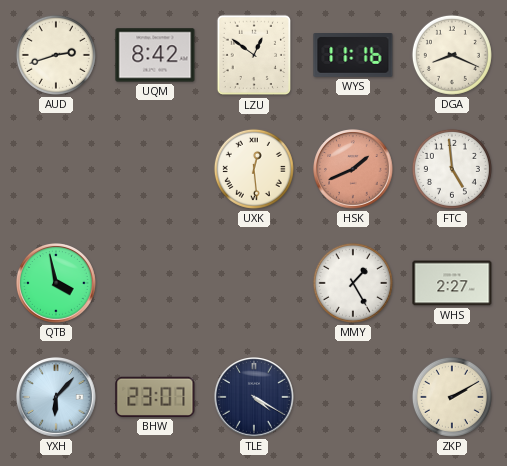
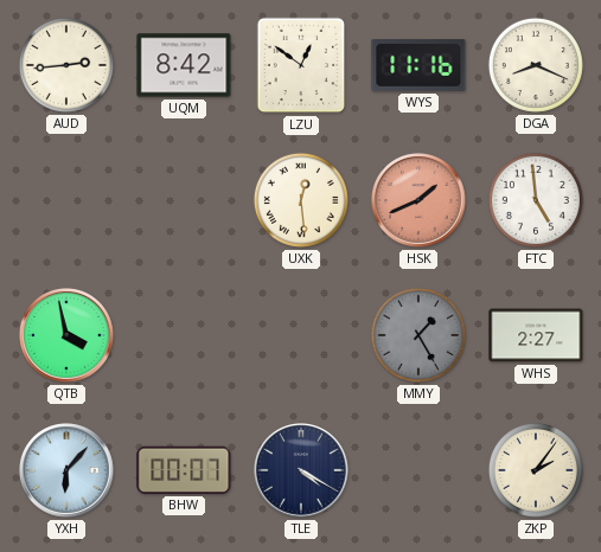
AUD: 2:42 -> 2:44
MMY dial: white -> grey
BHW: 23:07 -> 00:07
ZKP: 2:10 -> 2:06
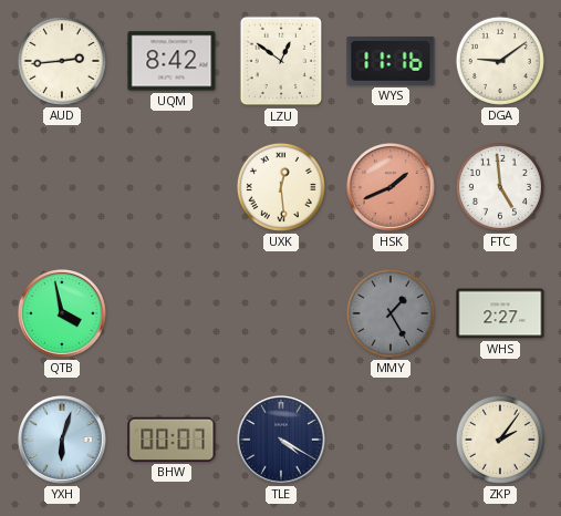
DGA: 8:19 -> 9:09
YXH: 6:07 -> 6:03
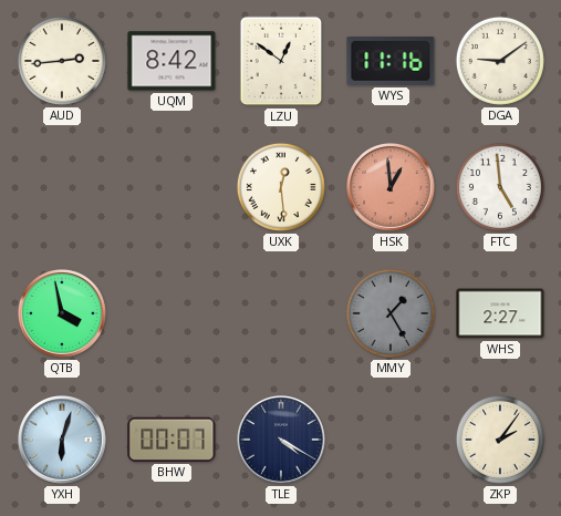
HSK: 1:41 -> 12:59
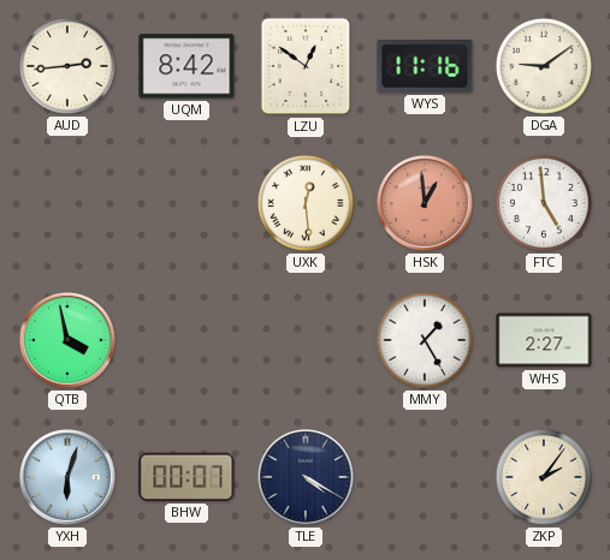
MMY dial: grey -> white
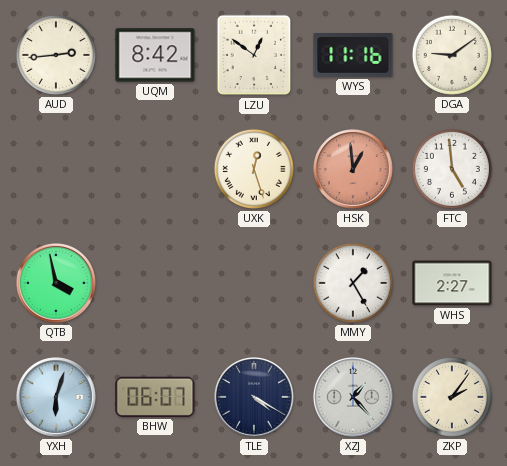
UXK: 12:29 -> 12:27
BHW: 00:07 -> 06:07
XZJ: none -> 1:23
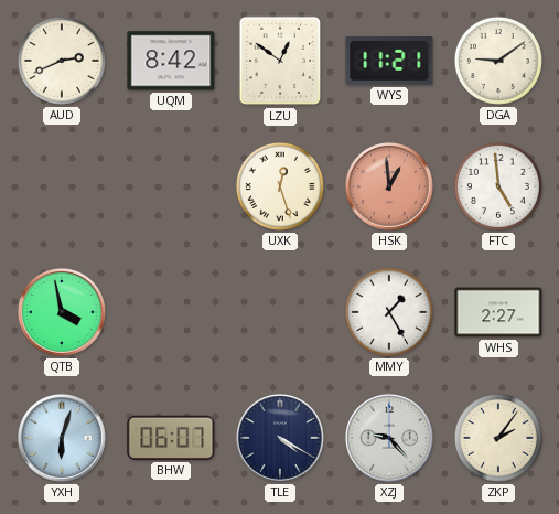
AUD: 2:44 -> 2:41
WYS: 11:16 -> 11:21
XZJ: 1:23 -> 9:23
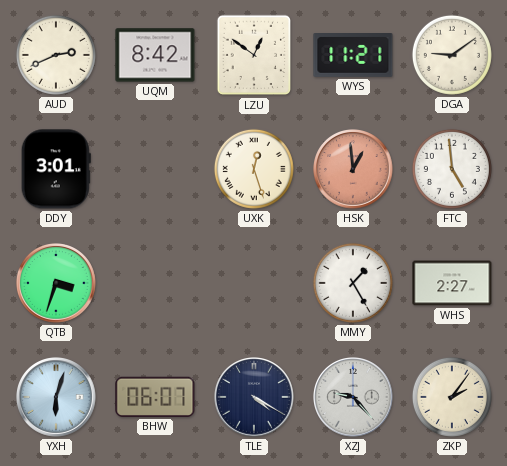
DDY: none -> 3:01
QTB: 3:58 -> 3:33
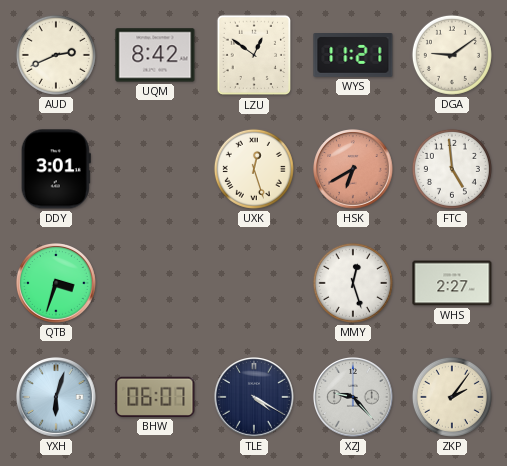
HSK: 12:59 -> 6:40
MMY: 1:25 -> 12:27
